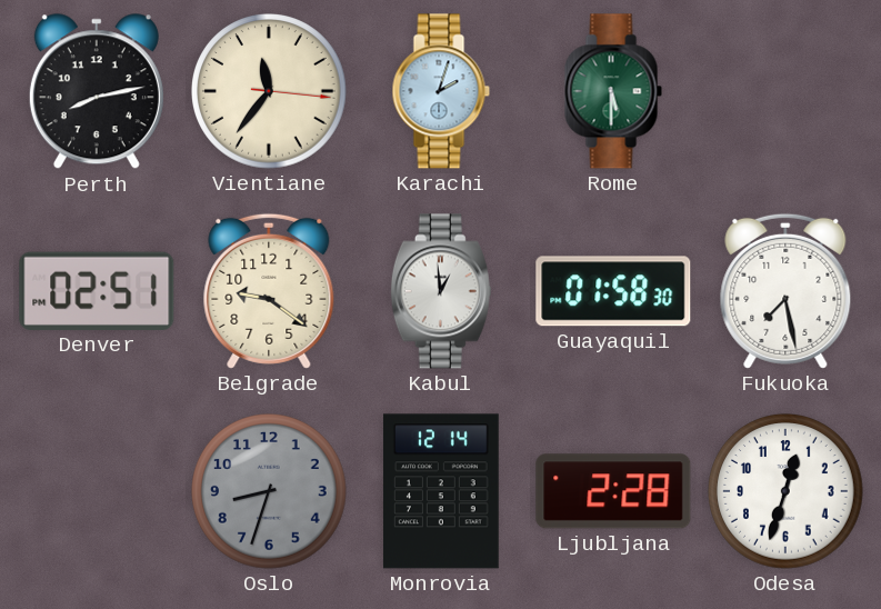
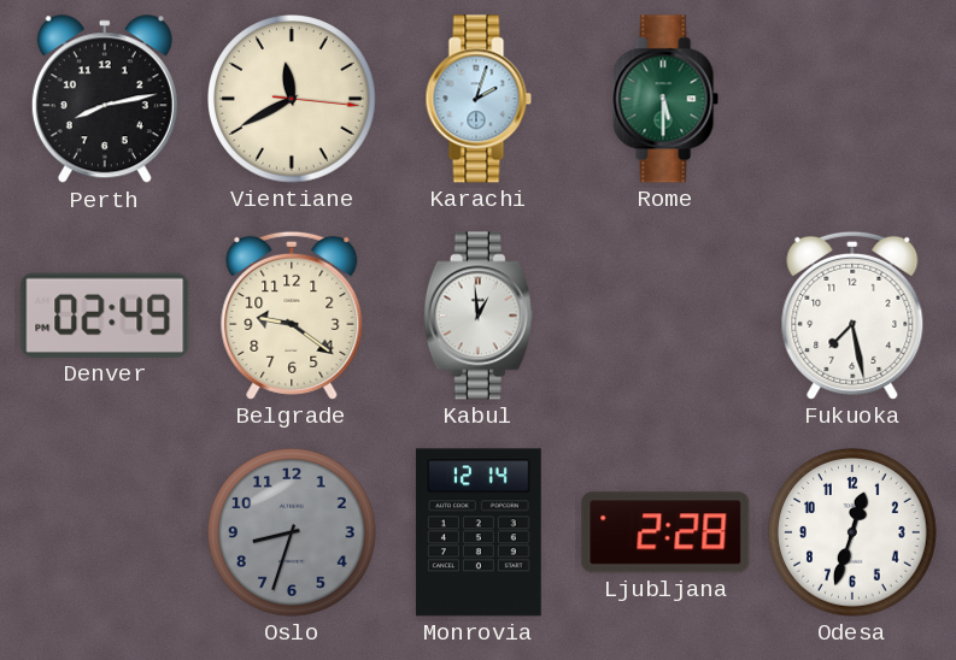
Vientiane: 11:36 -> 11:40
Denver: 02:51 -> 02:49
Guayaquil: 01:58 -> none
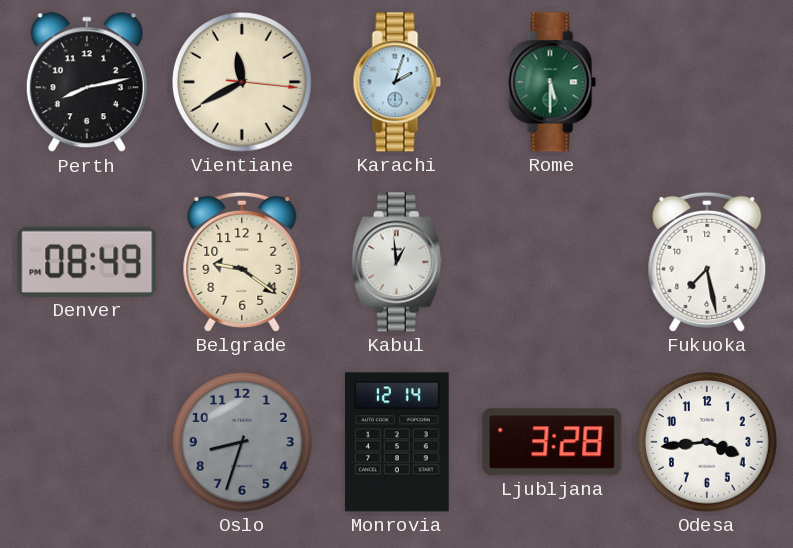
Denver: 02:49 -> 08:49
Ljubljana: 2:28 -> 3:28
Odesa: 12:33 -> 3:44
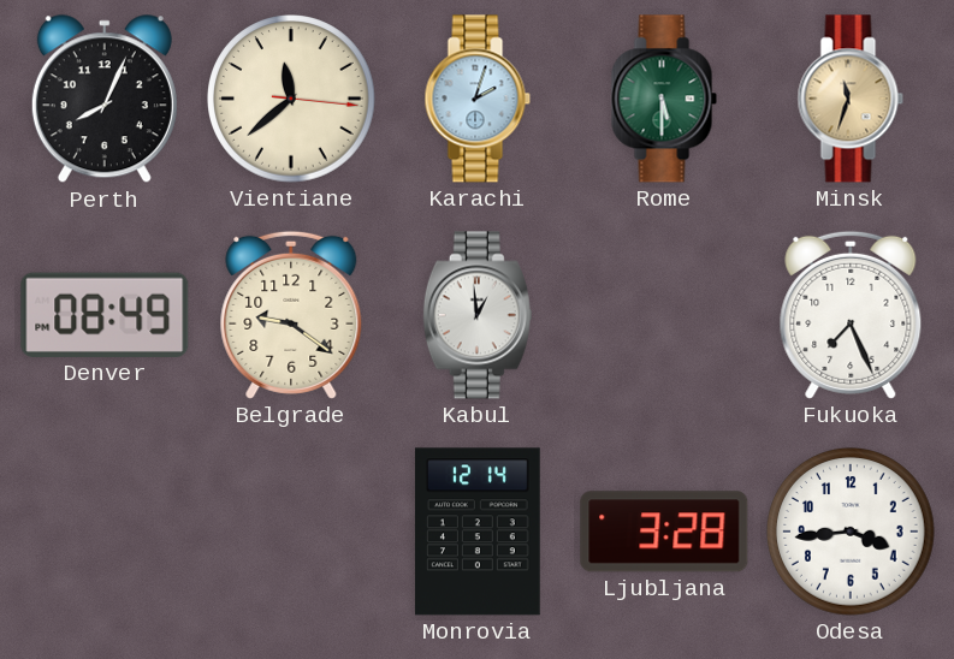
Perth: 8:13 -> 8:04
Vientiane: 11:40 -> 11:38
Minsk: none -> 11:33
Fukuoka: 7:28 -> 7:26
Oslo: 8:33 -> none
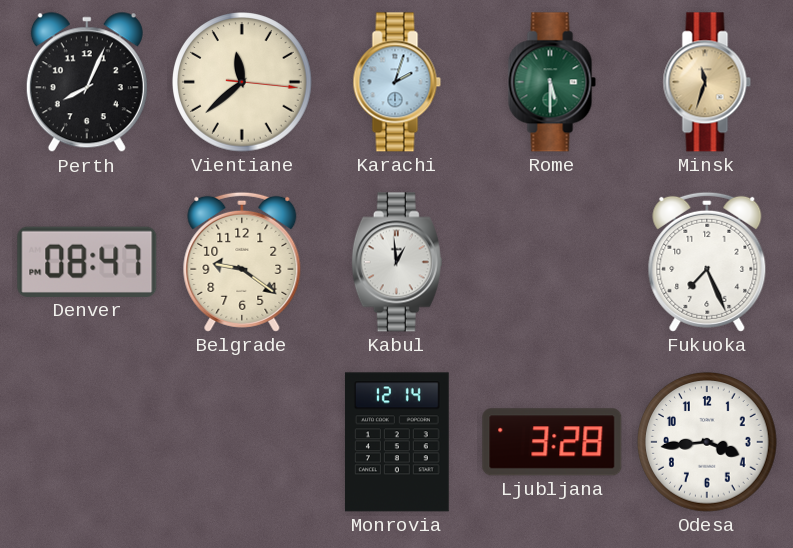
Denver: 08:49 -> 08:47
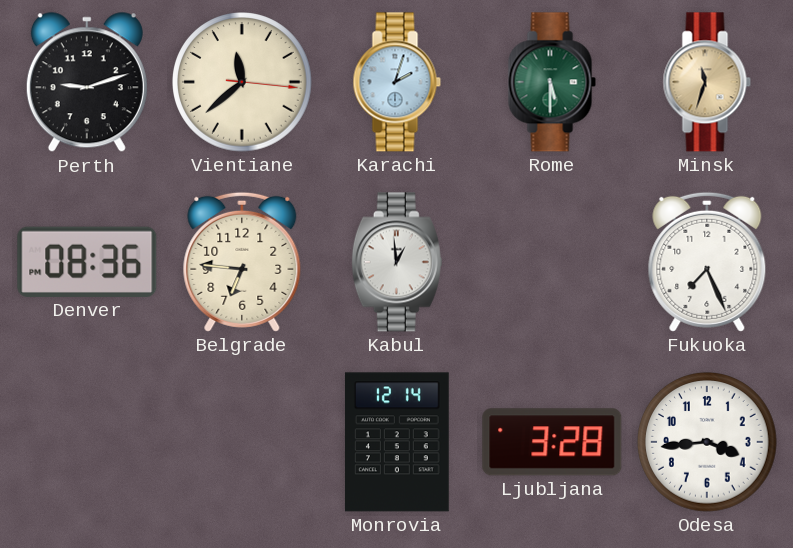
Perth: 8:04 -> 9:12
Denver: 08:47 -> 08:36
Belgrade: 9:21 -> 6:46
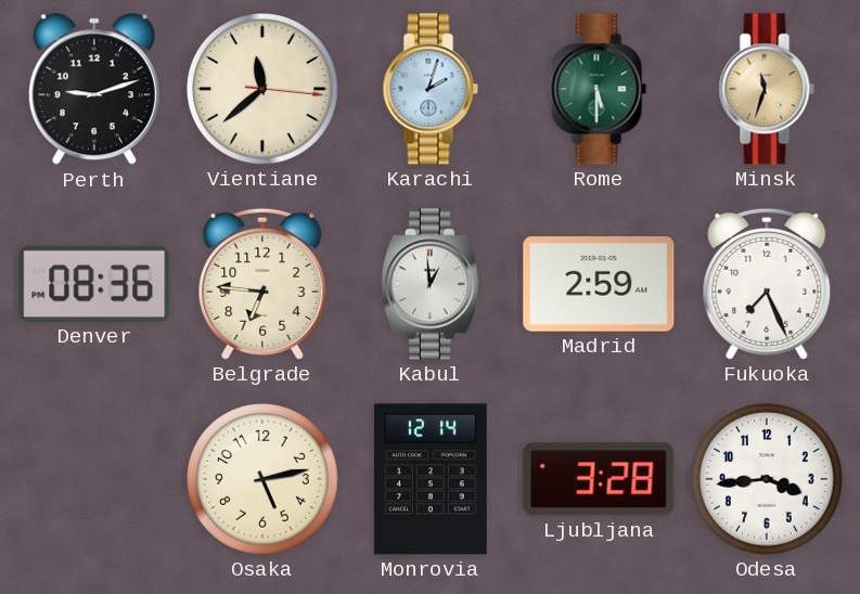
Madrid: none -> 2:59
Osaka: none -> 5:13
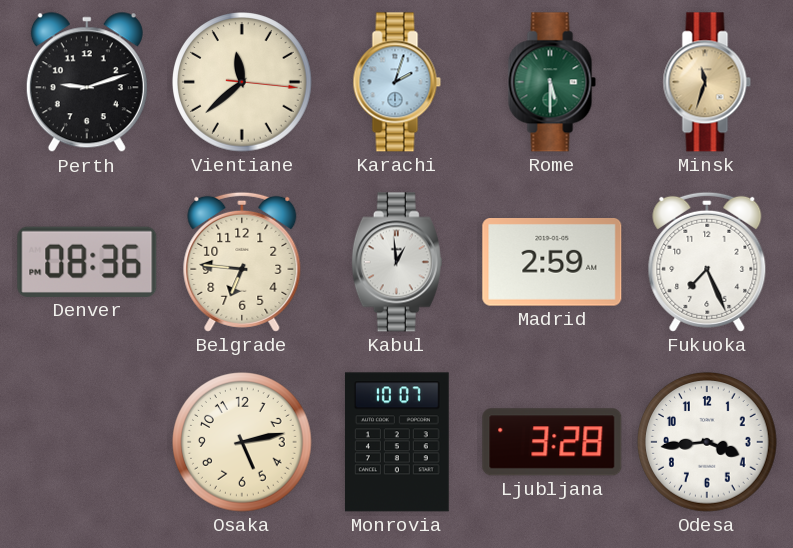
Monrovia: 12:14 -> 10:07
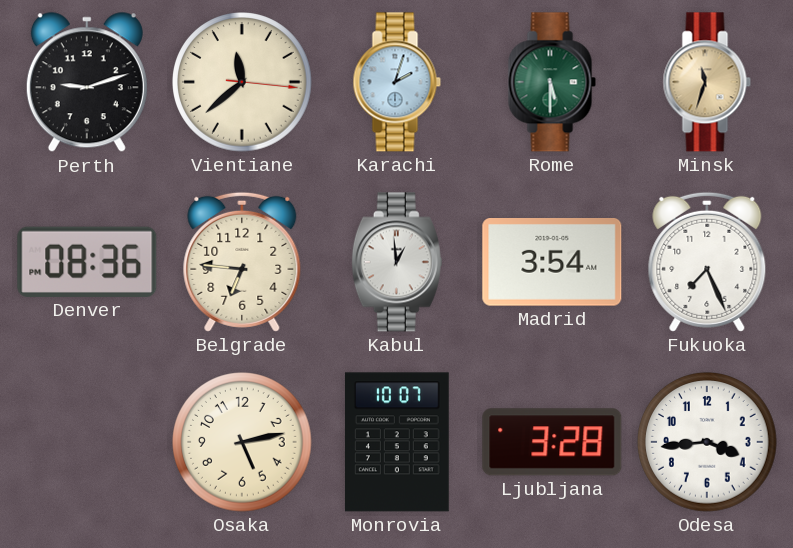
Madrid: 2:59 -> 3:54
